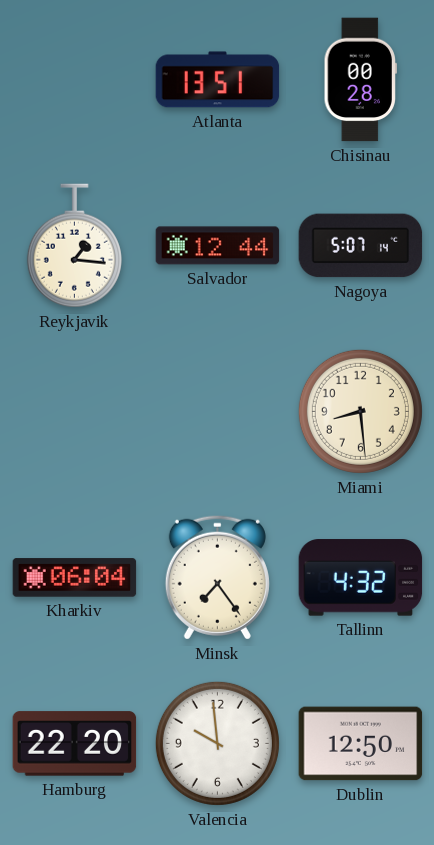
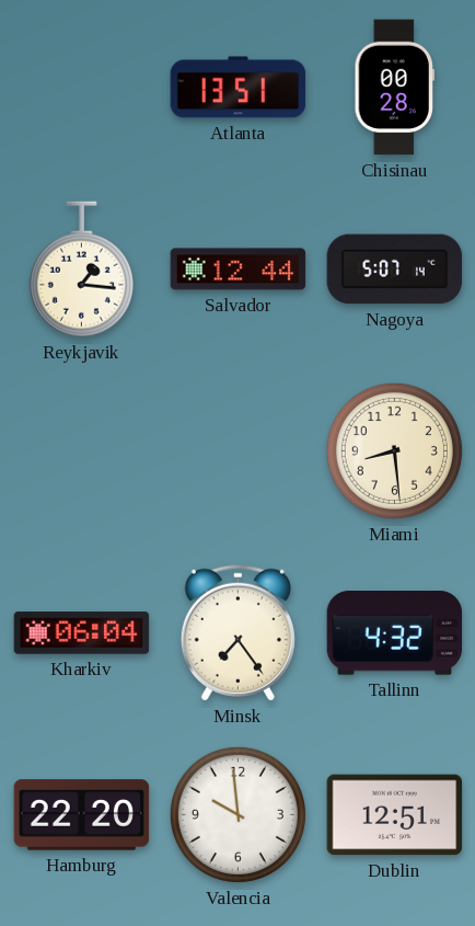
Dublin: 12:50 -> 12:51
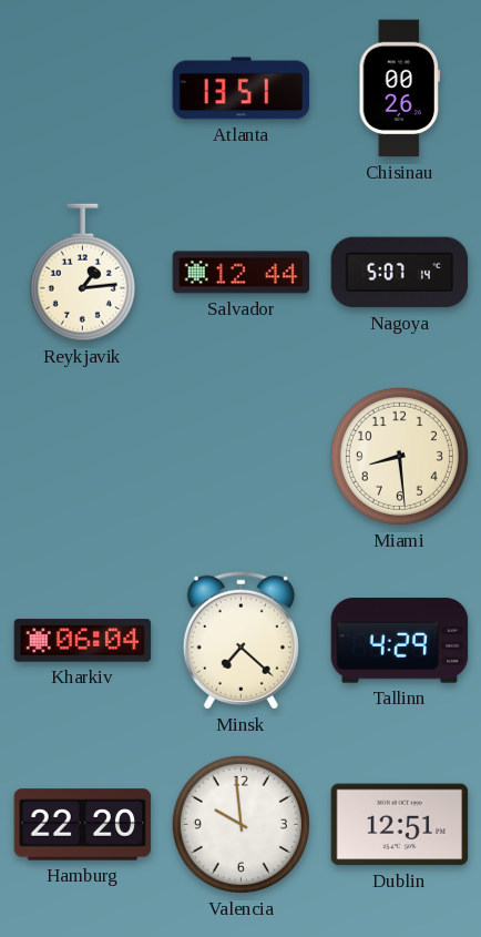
Chisinau: 00:28 -> 00:26
Reykjavik: 1:16 -> 1:14
Minsk: 7:24 -> 7:22
Tallinn: 4:32 -> 4:29
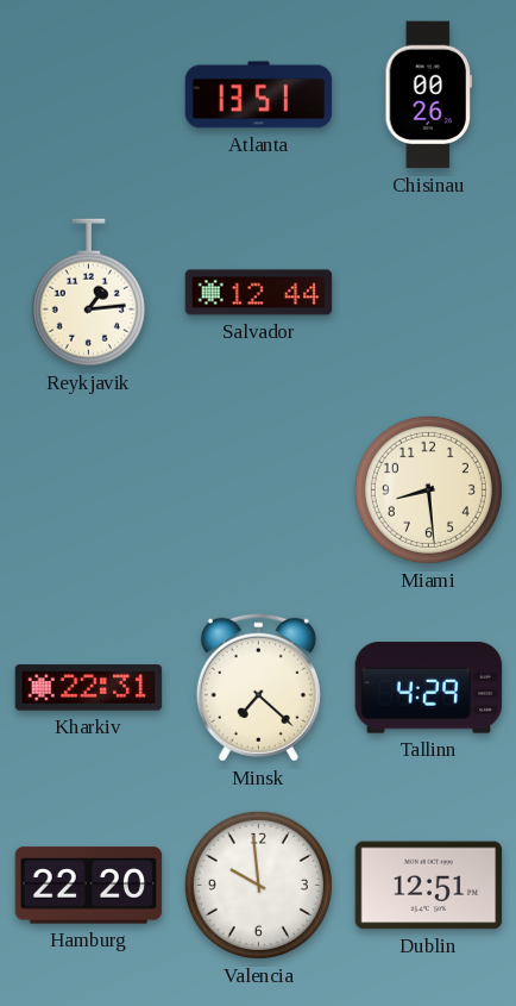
Nagoya: 5:07 -> none
Kharkiv: 06:04 -> 22:31
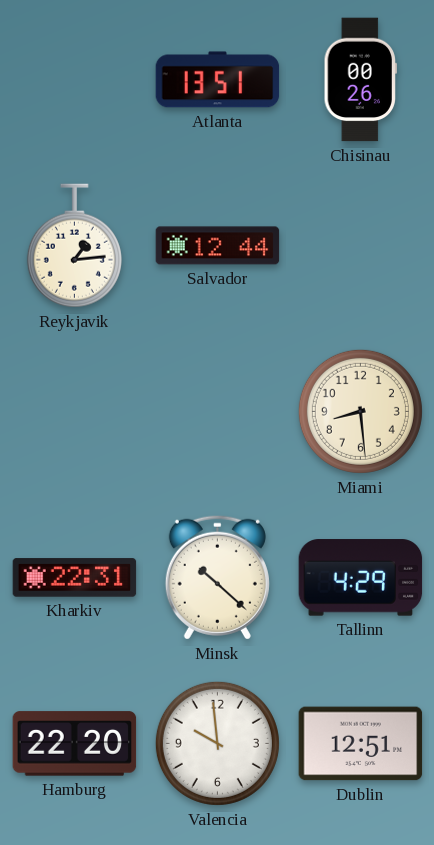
Minsk: 7:22 -> 10:22
